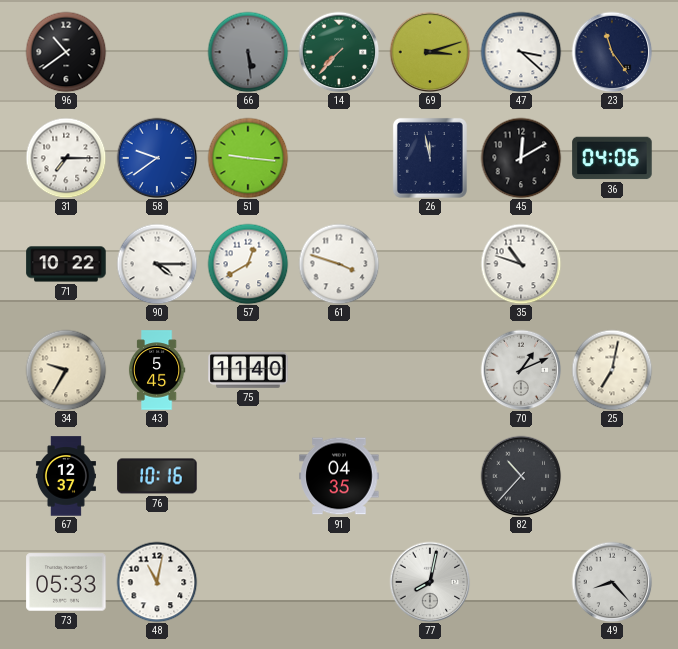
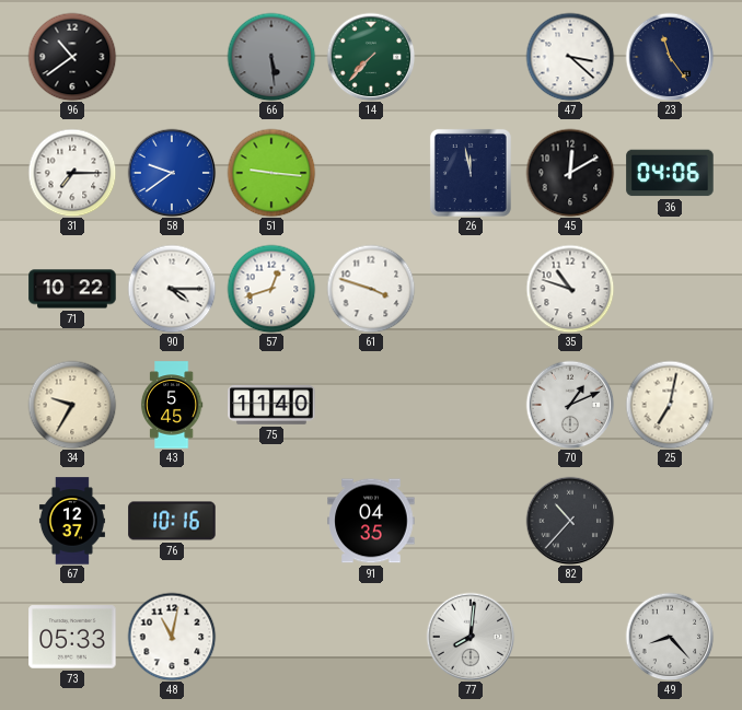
69: 3:12 -> none
57: 12:40 -> 12:42
77: 8:02 -> 8:01
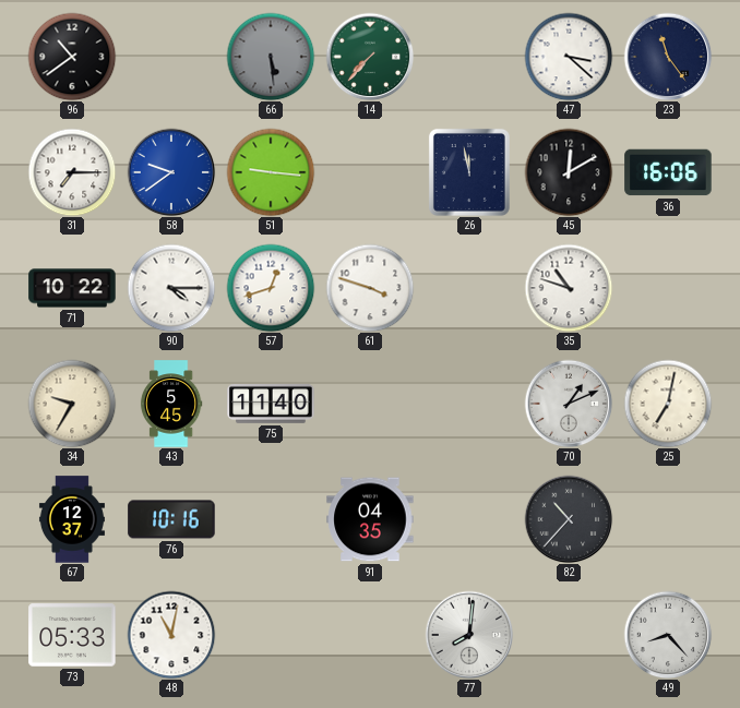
36: 04:06 -> 16:06
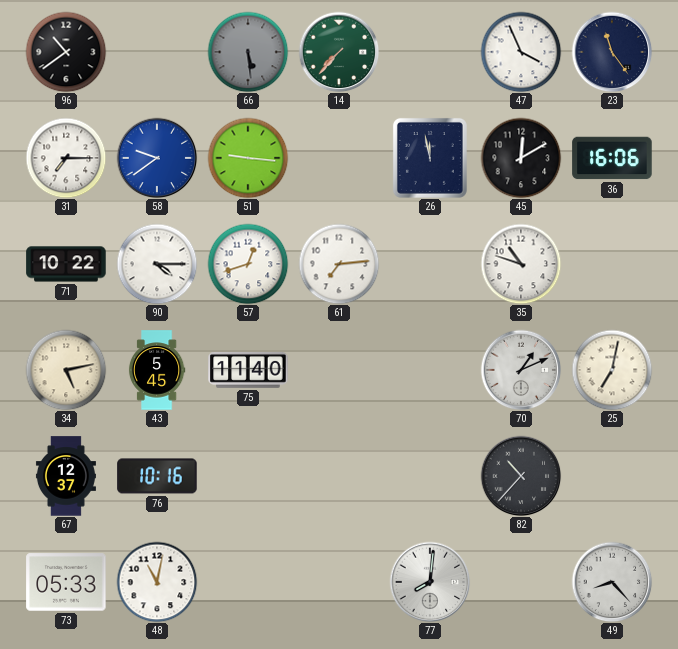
47: 3:22 -> 3:56
61: 3:48 -> 7:14
34: 9:35 -> 5:13
91: 04:35 -> none
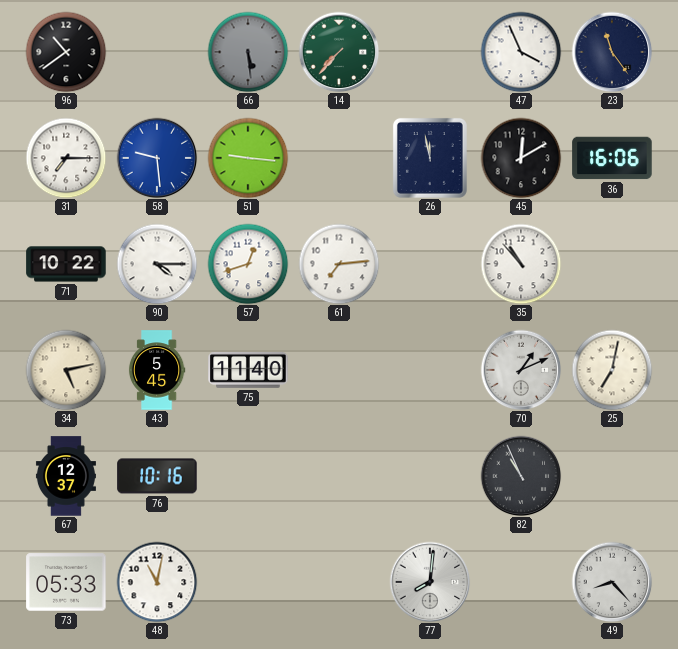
58: 9:39 -> 9:29
35: 10:48 -> 10:53
82: 10:37 -> 10:56
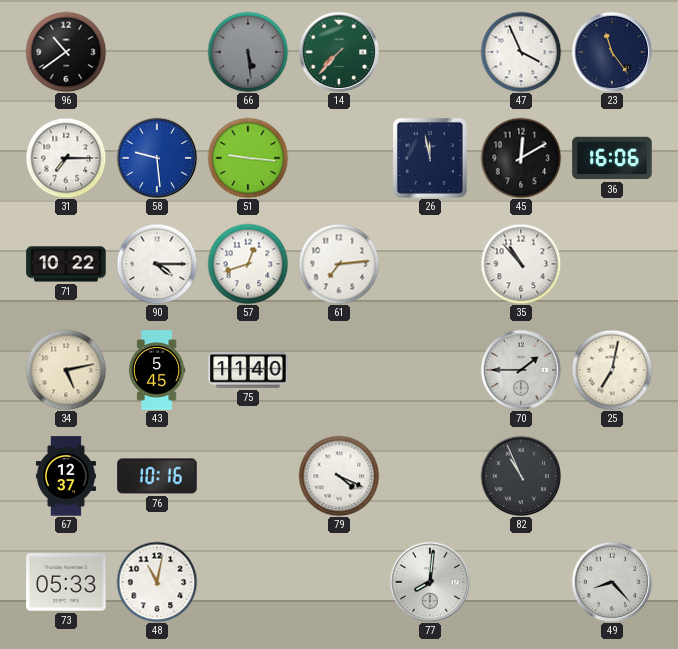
70: 1:11 -> 1:45
79: none -> 4:19
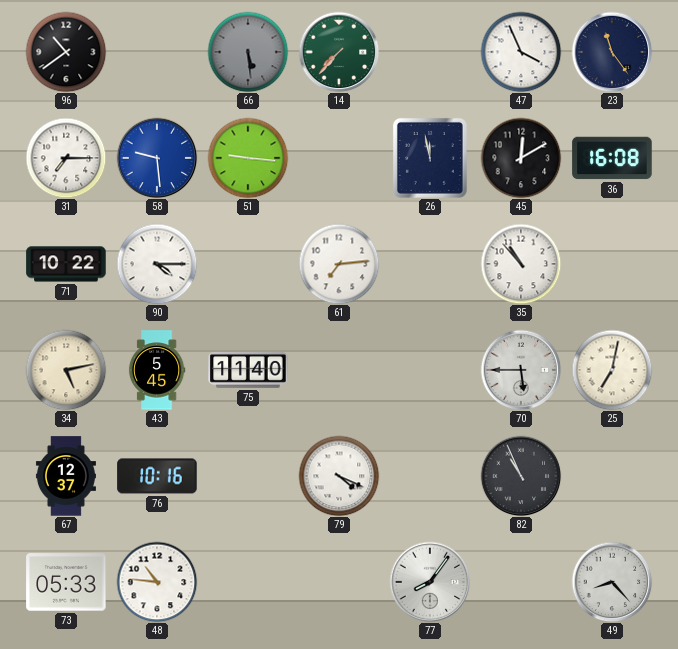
36: 16:06 -> 16:08
57: 12:42 -> none
70: 1:45 -> 5:45
48: 11:02 -> 10:46
77: 8:01 -> 8:06
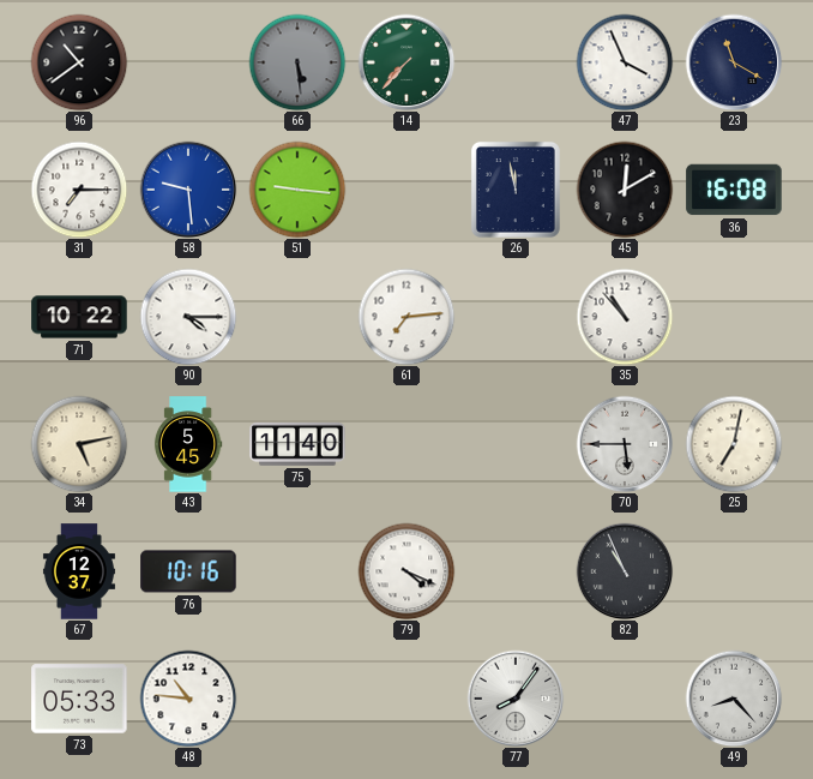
23: 11:24 -> 11:20
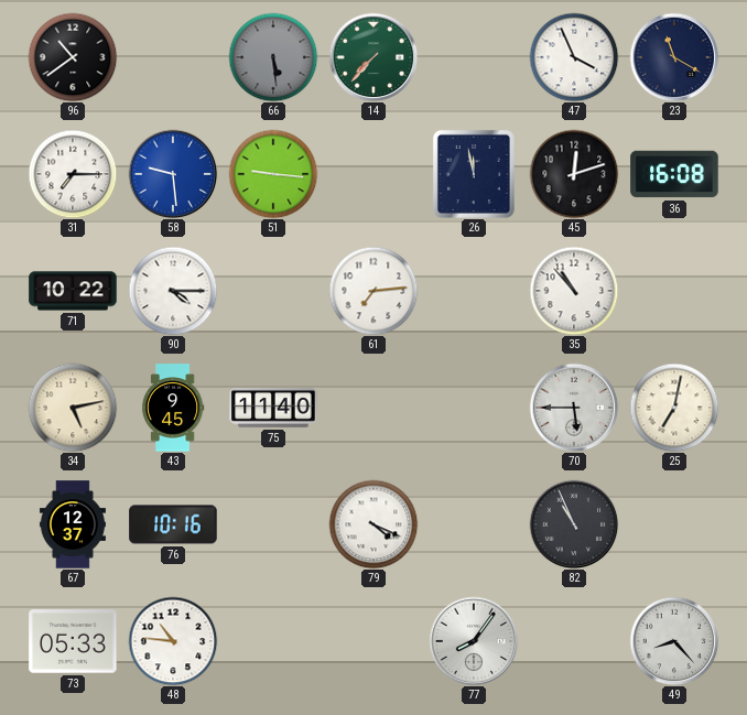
45: 12:10 -> 12:12
43: 5:45 -> 9:45
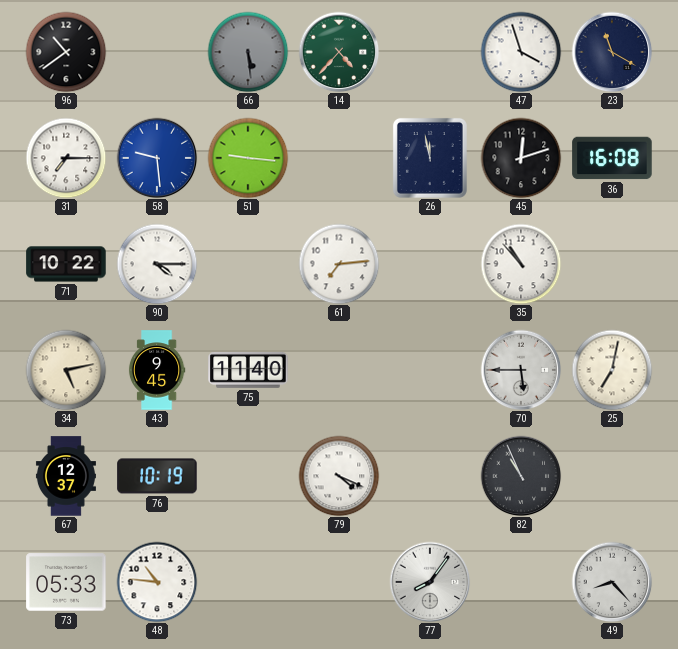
14: 7:37 -> 4:37
47: 3:56 -> 3:57
76: 10:16 -> 10:19
